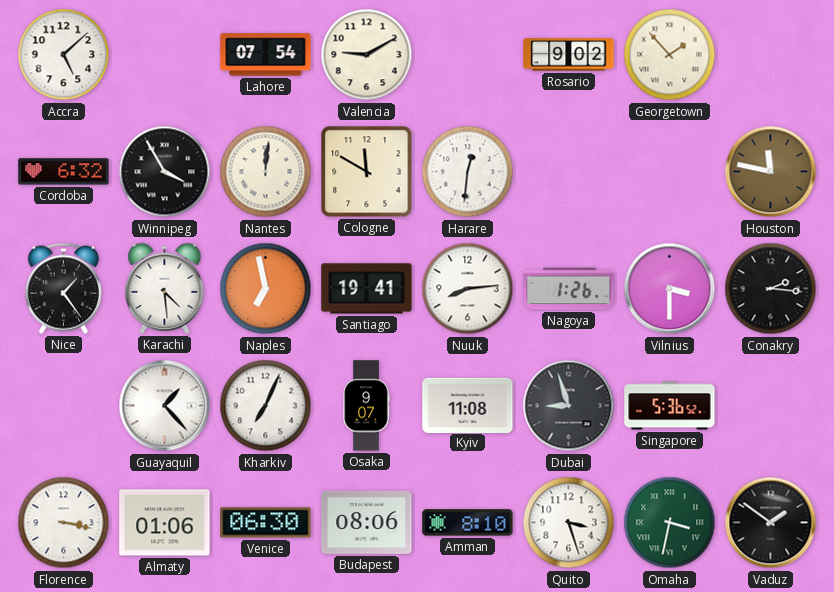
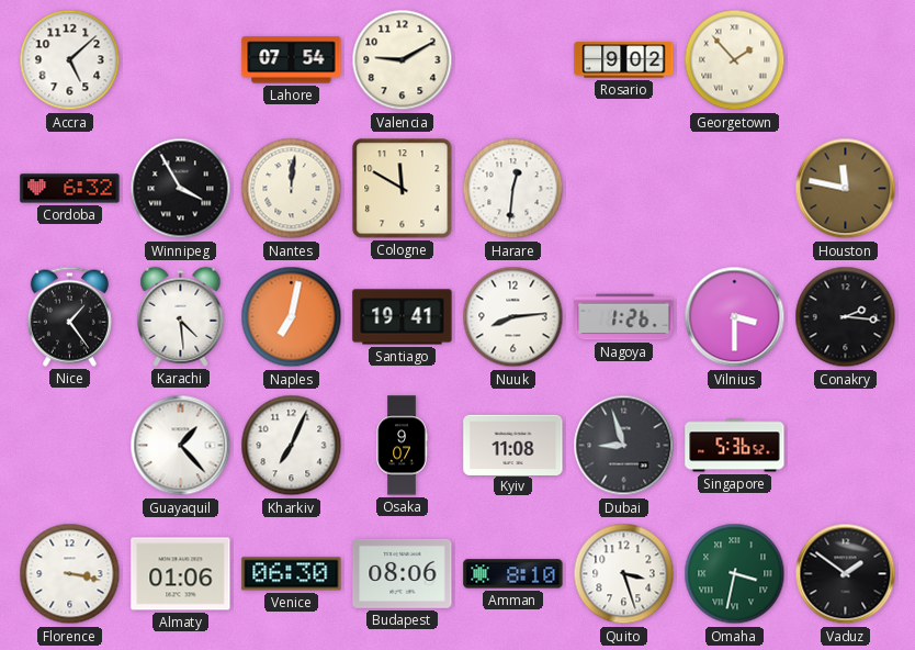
Naples: 6:58 -> 7:02
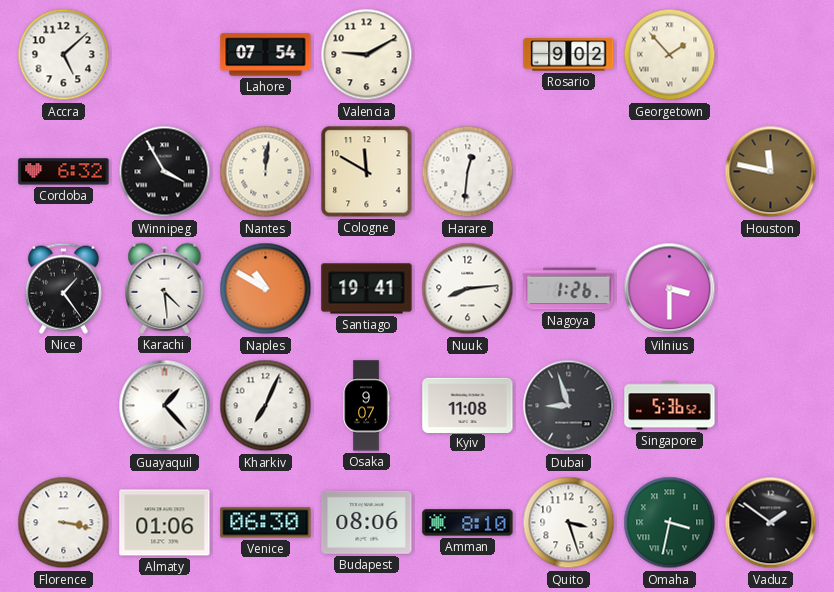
Naples: 7:02 -> 10:50
Conakry: 2:16 -> none
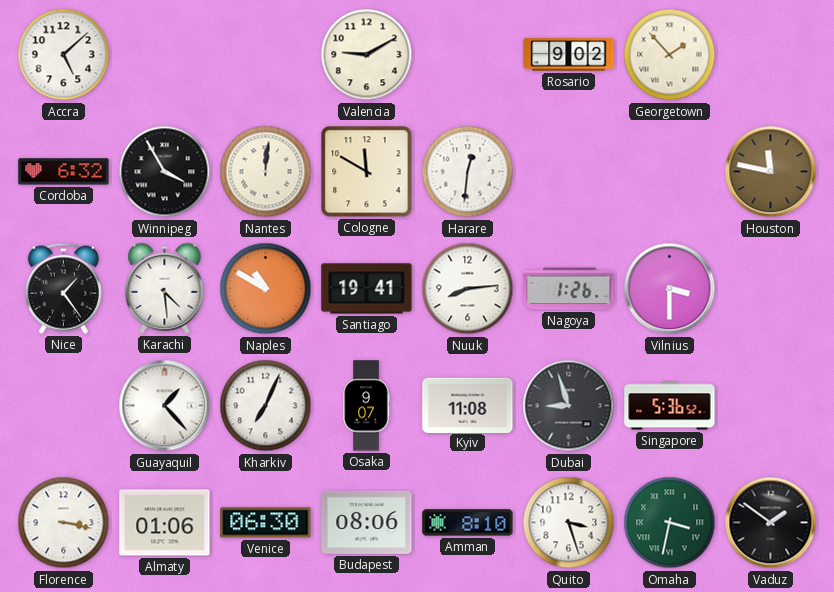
Lahore: 07:54 -> none
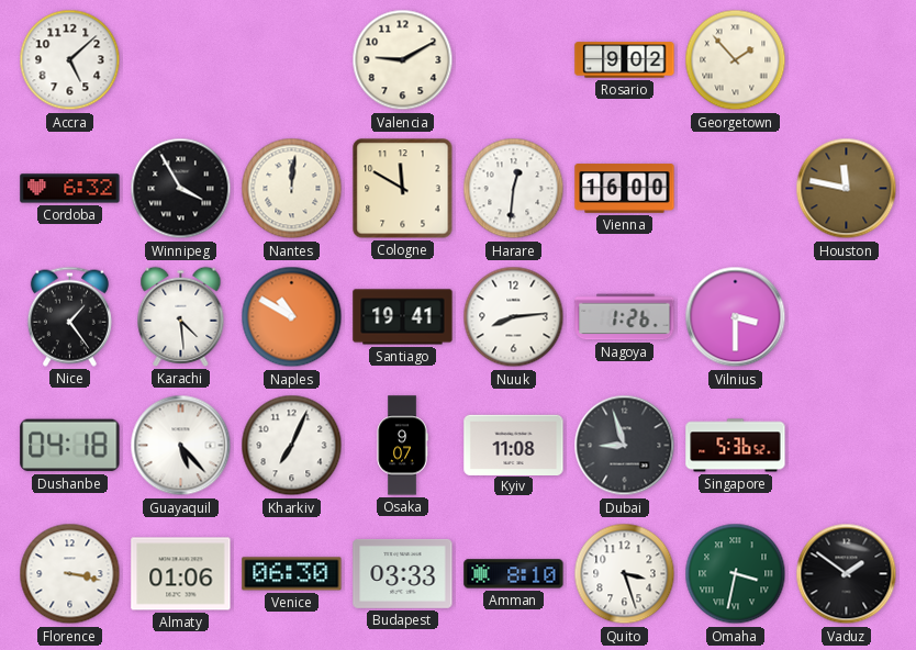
Vienna: none -> 16:00
Dushanbe: none -> 04:18
Guayaquil: 1:23 -> 5:23
Budapest: 08:06 -> 03:33
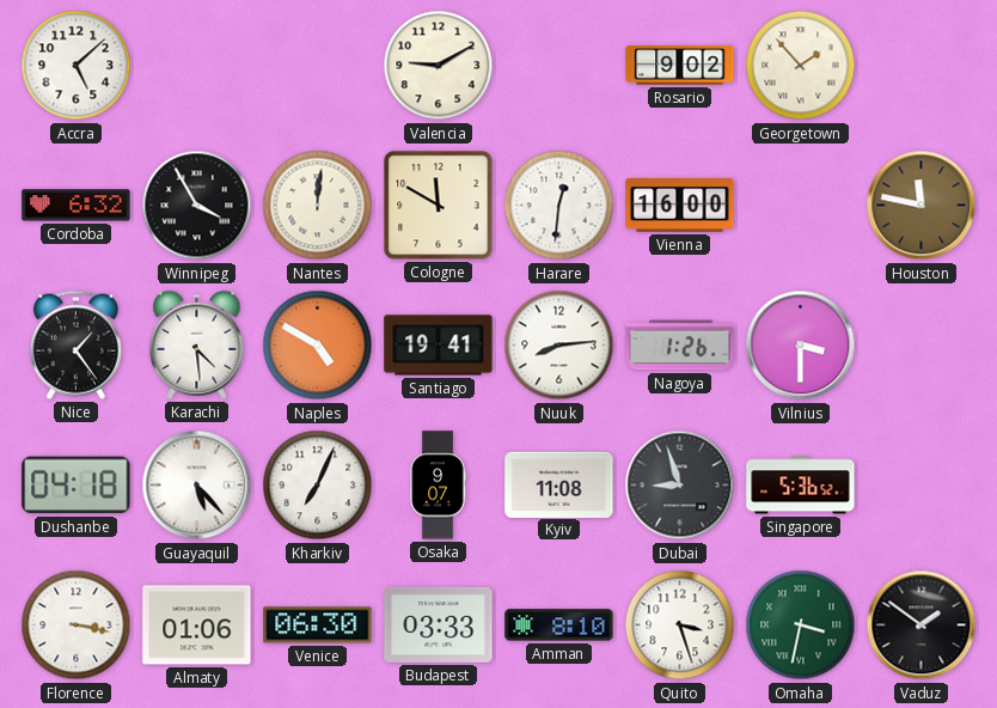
Naples: 10:50 -> 4:50
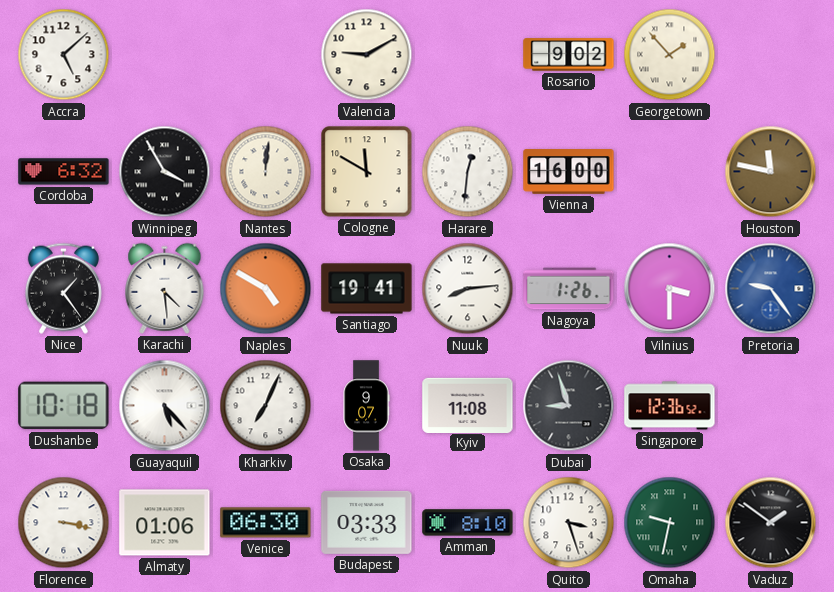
Pretoria: none -> 9:24
Dushanbe: 04:18 -> 10:18
Singapore: 5:36 -> 12:36
Omaha: 3:32 -> 9:32
